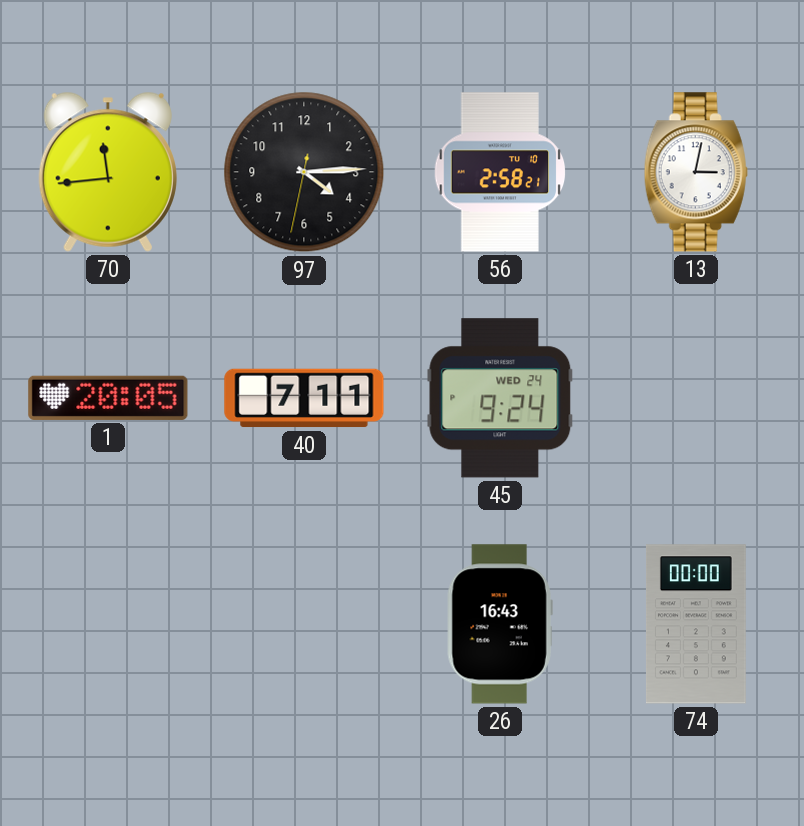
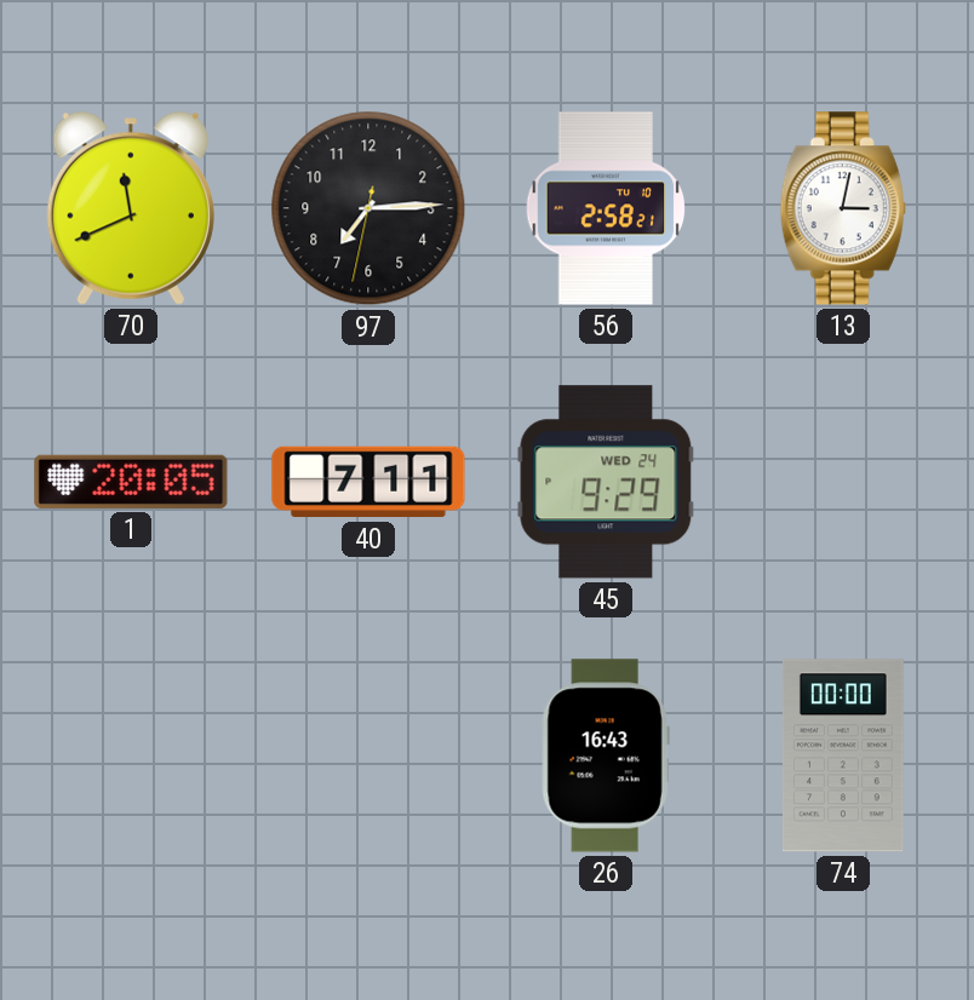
70: 11:44 -> 11:41
97: 4:14 -> 7:14
45: 9:24 -> 9:29
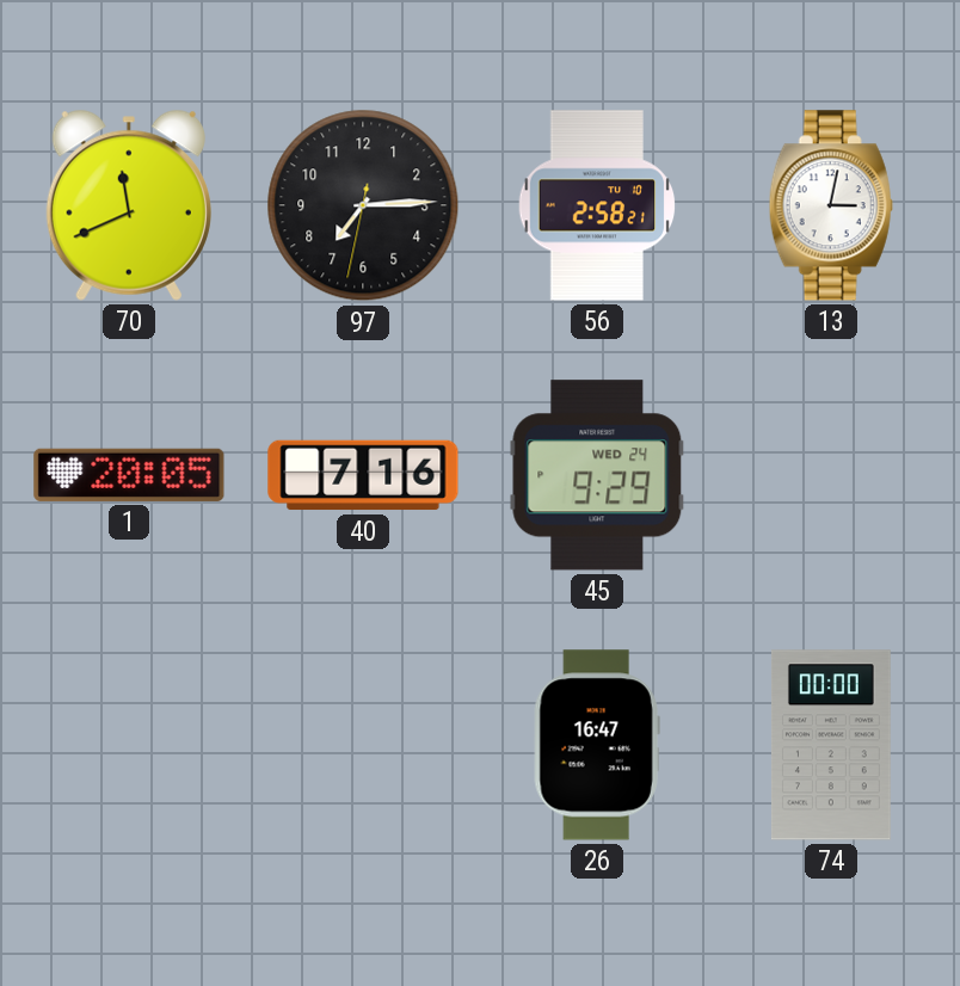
40: 7:11 -> 7:16
26: 16:43 -> 16:47
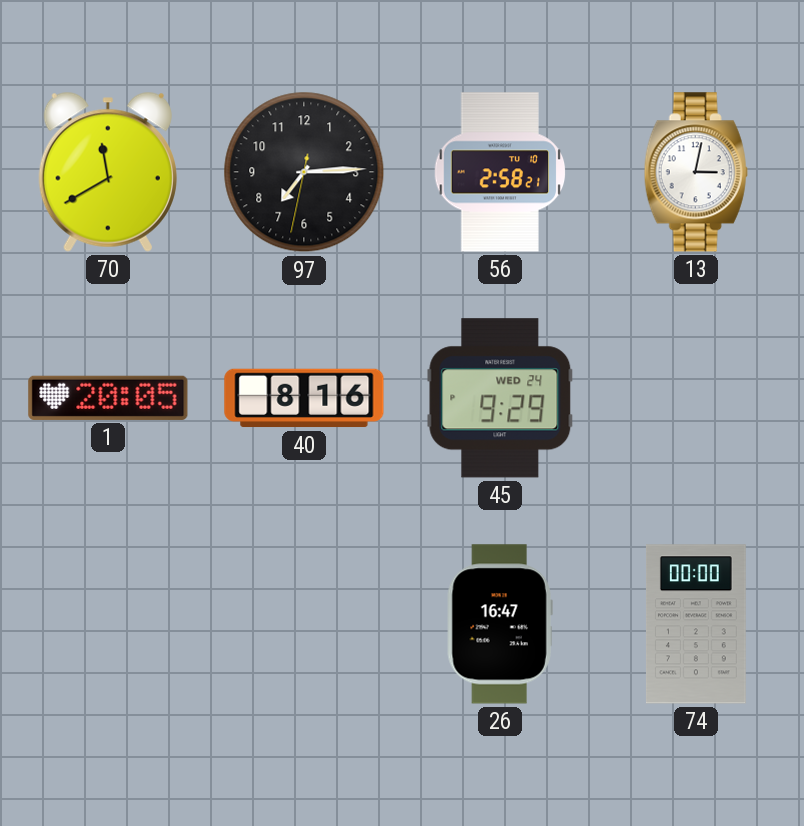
70: 11:41 -> 11:40
40: 7:16 -> 8:16
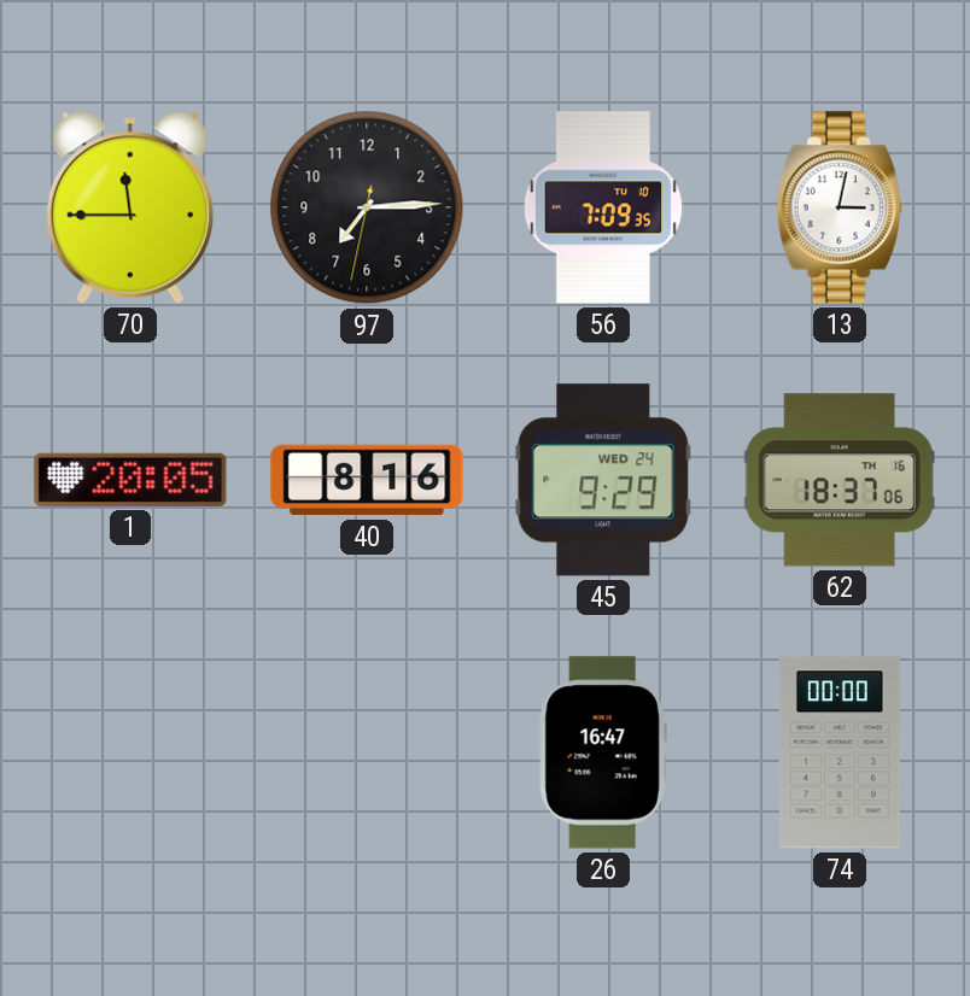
70: 11:40 -> 11:45
56: 2:58 -> 7:09
62: none -> 18:37
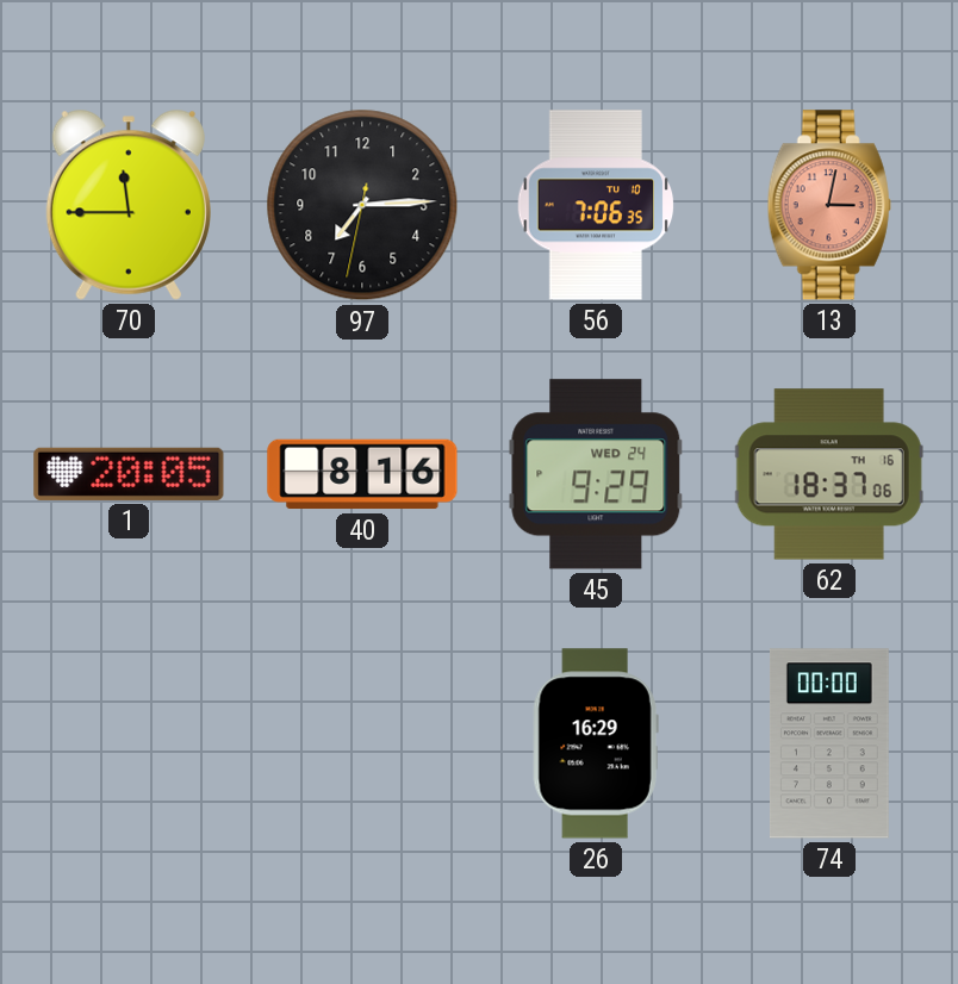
56: 7:09 -> 7:06
13 dial: white -> salmon
26: 16:47 -> 16:29
